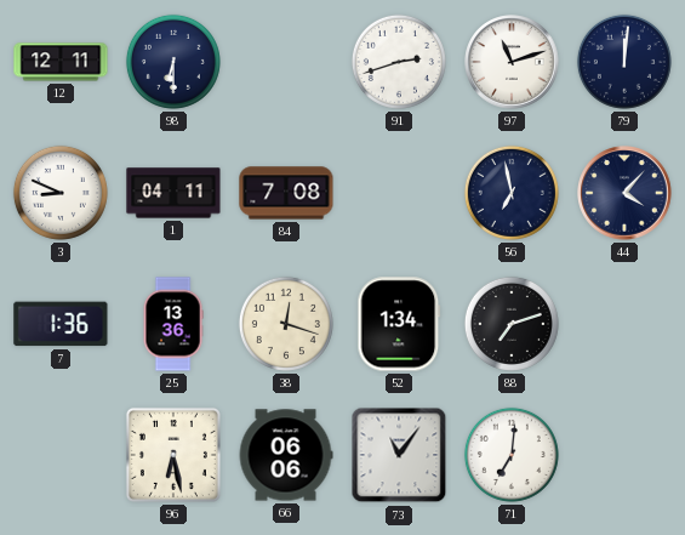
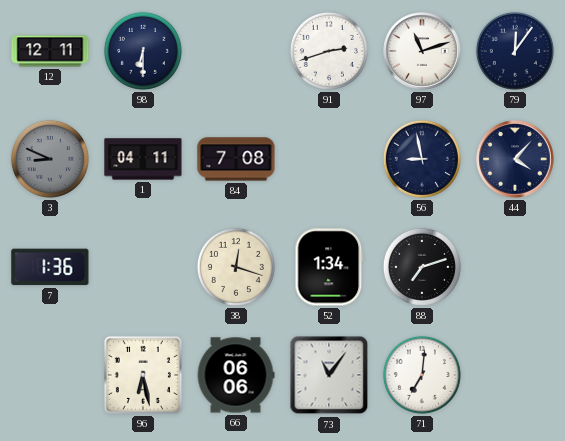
79: 12:01 -> 12:06
3 dial: white -> grey
56: 6:58 -> 8:58
25: 13:36 -> none
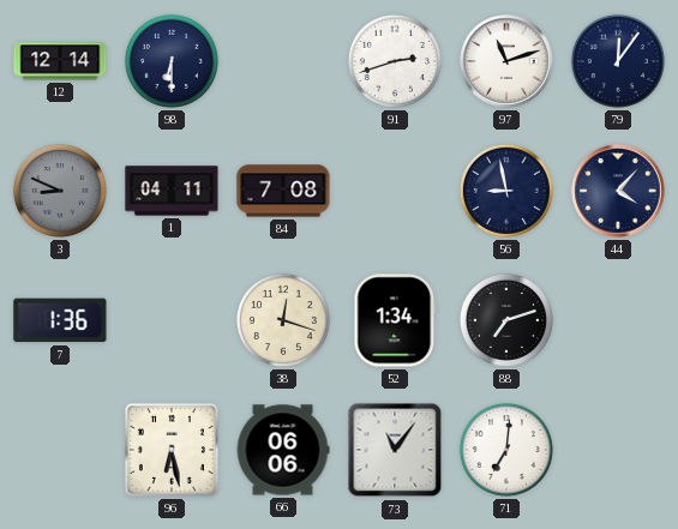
12: 12:11 -> 12:14
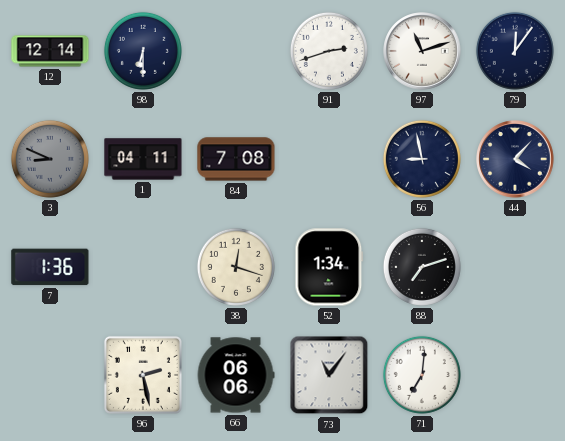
96: 6:28 -> 2:28
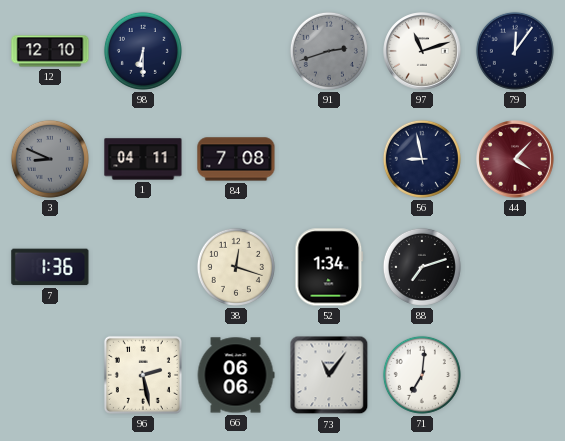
12: 12:14 -> 12:10
91 dial: white -> grey
44 dial: navy -> burgundy
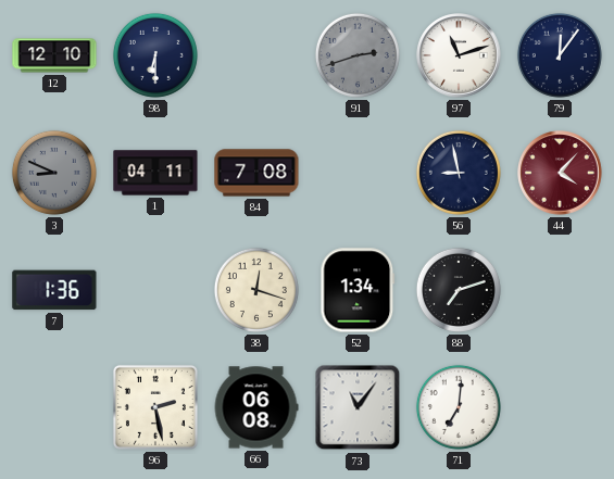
66: 06:06 -> 06:08
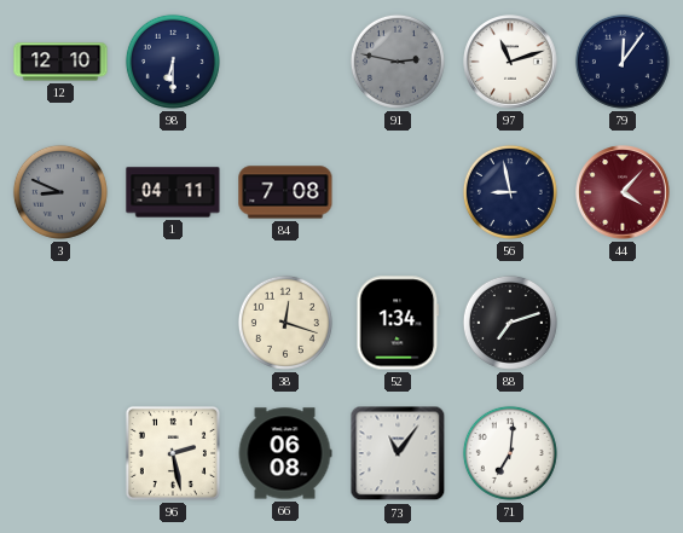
91: 2:42 -> 2:47
7: 1:36 -> none
